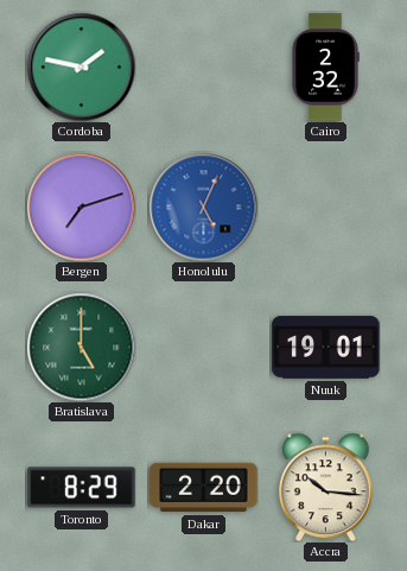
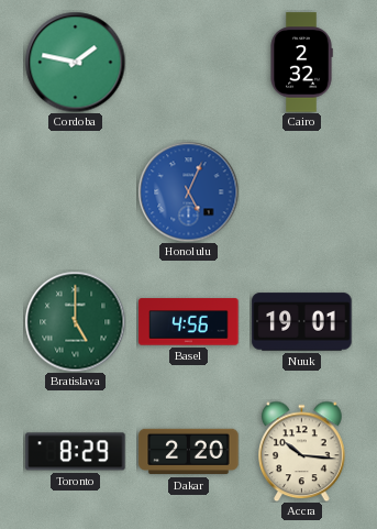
Bergen: 7:12 -> none
Basel: none -> 4:56
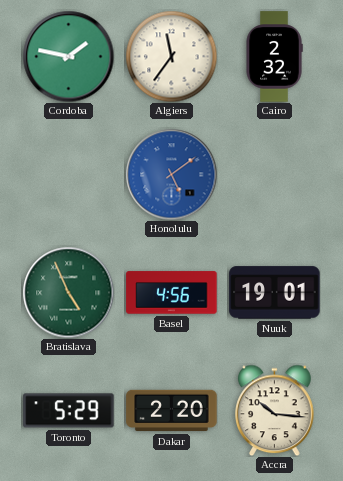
Algiers: none -> 11:36
Honolulu: 5:04 -> 5:09
Bratislava: 5:00 -> 4:56
Toronto: 8:29 -> 5:29
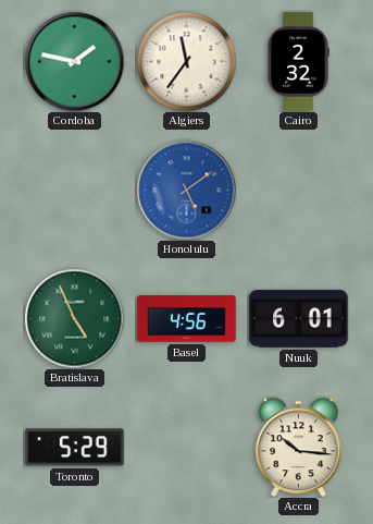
Nuuk: 19:01 -> 6:01
Dakar: 2:20 -> none
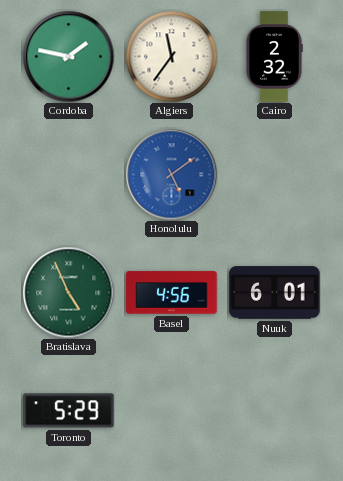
Accra: 10:16 -> none
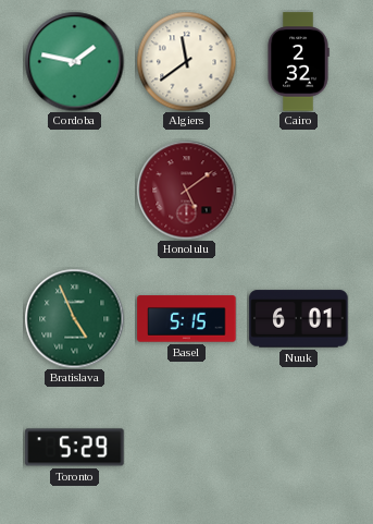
Algiers: 11:36 -> 11:39
Honolulu dial: blue -> burgundy
Basel: 4:56 -> 5:15
